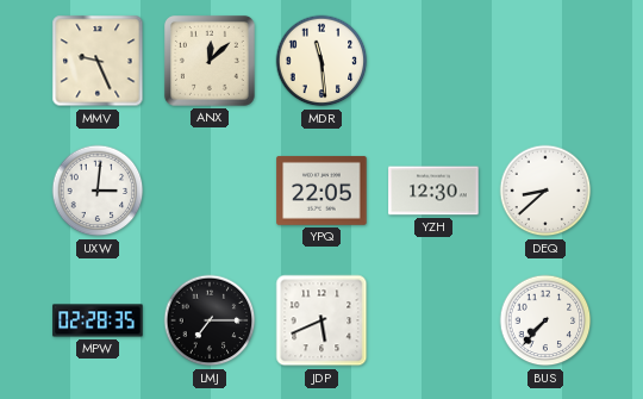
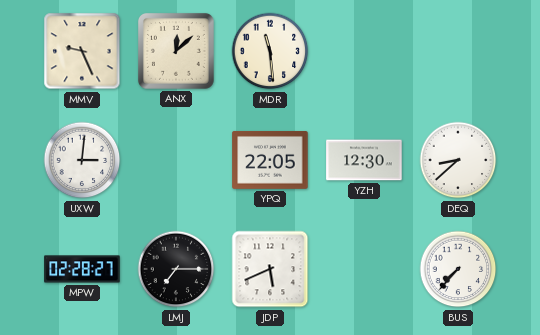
MPW: 02:28:35 -> 02:28:27
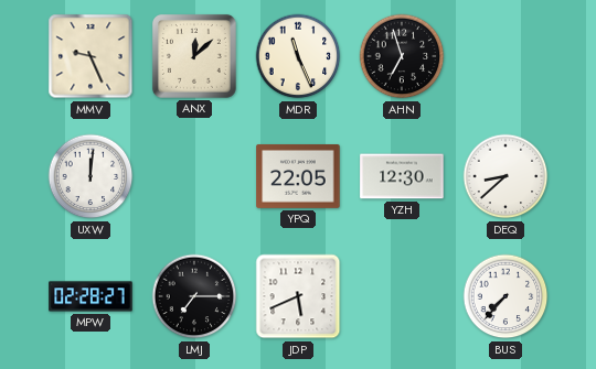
MDR: 11:29 -> 11:26
AHN: none -> 6:57
UXW: 3:01 -> 12:01
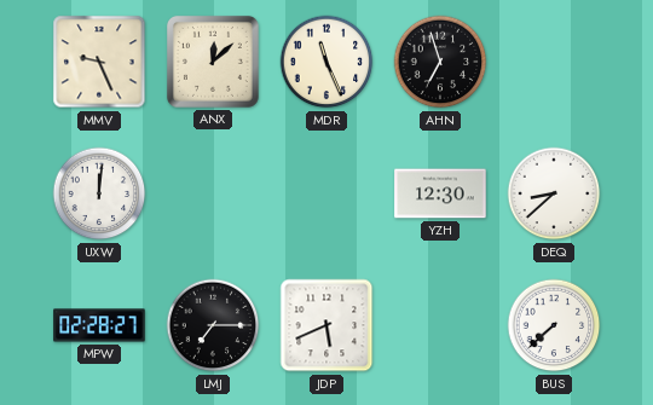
YPQ: 22:05 -> none
BUS: 7:37 -> 7:38
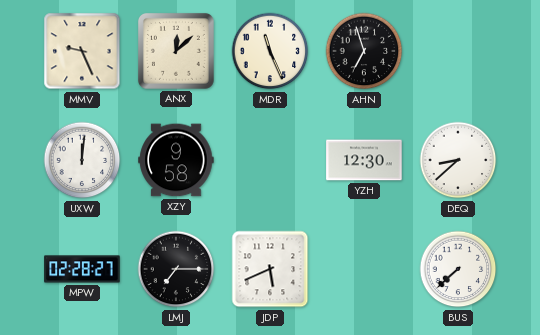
XZY: none -> 9:58
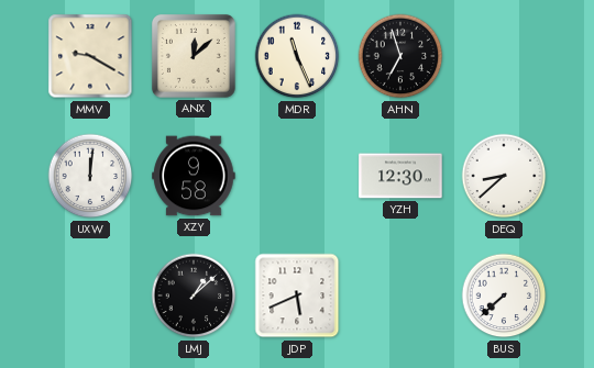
MMV: 9:26 -> 9:20
MPW: 02:28 -> none
LMJ: 7:15 -> 1:08
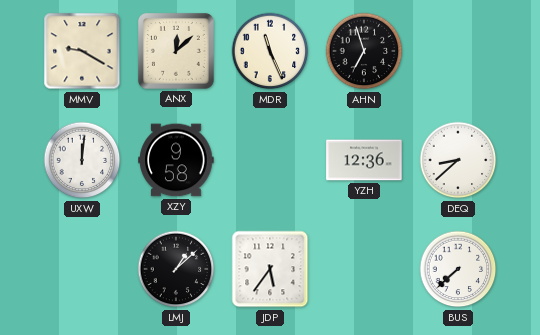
YZH: 12:30 -> 12:36
JDP: 5:41 -> 5:36
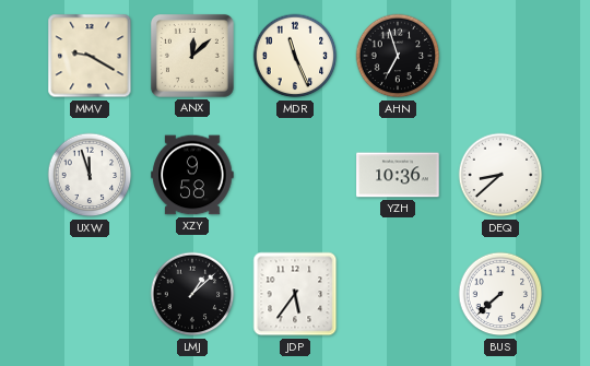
UXW: 12:01 -> 11:57
YZH: 12:36 -> 10:36
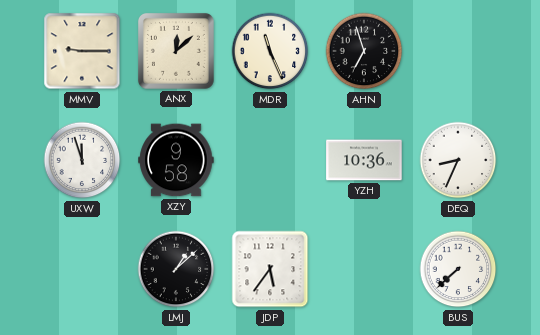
MMV: 9:20 -> 9:15
DEQ: 8:38 -> 8:34
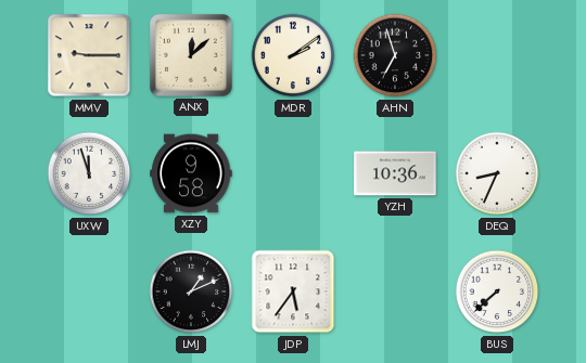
MDR: 11:26 -> 2:09
LMJ: 1:08 -> 1:11
